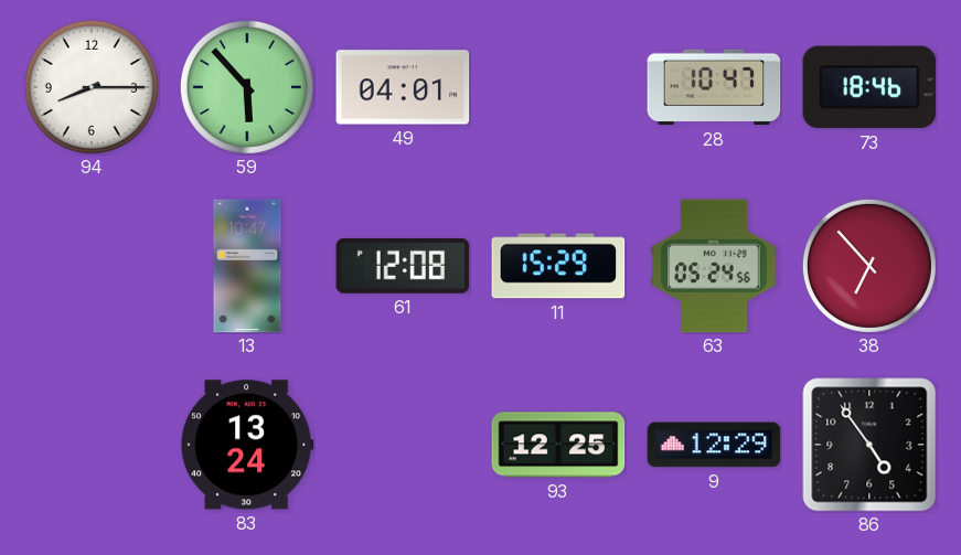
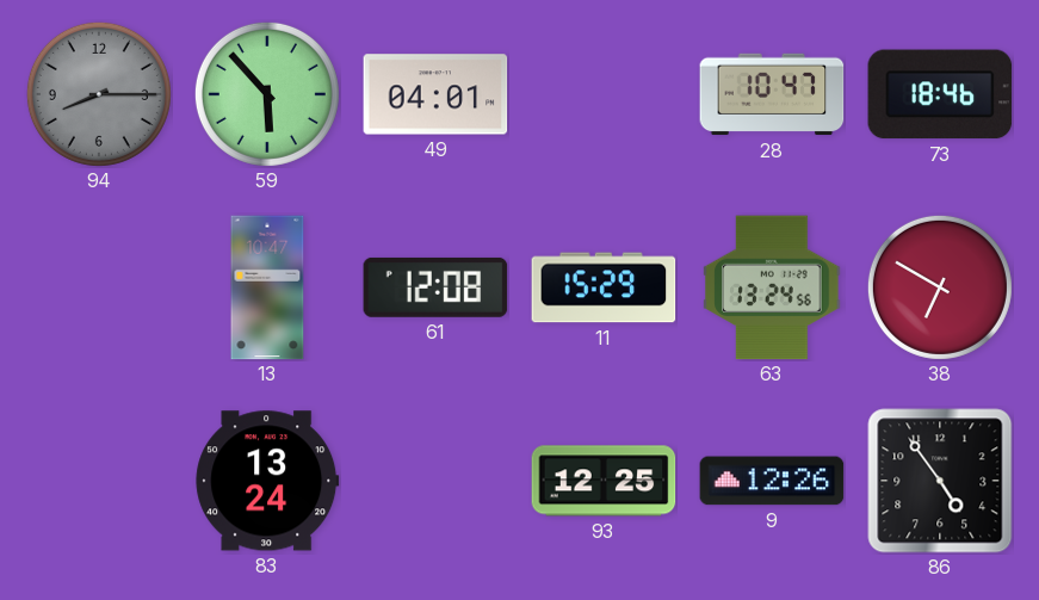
94 dial: white -> grey
63: 05:24 -> 13:24
38: 6:53 -> 6:50
9: 12:29 -> 12:26
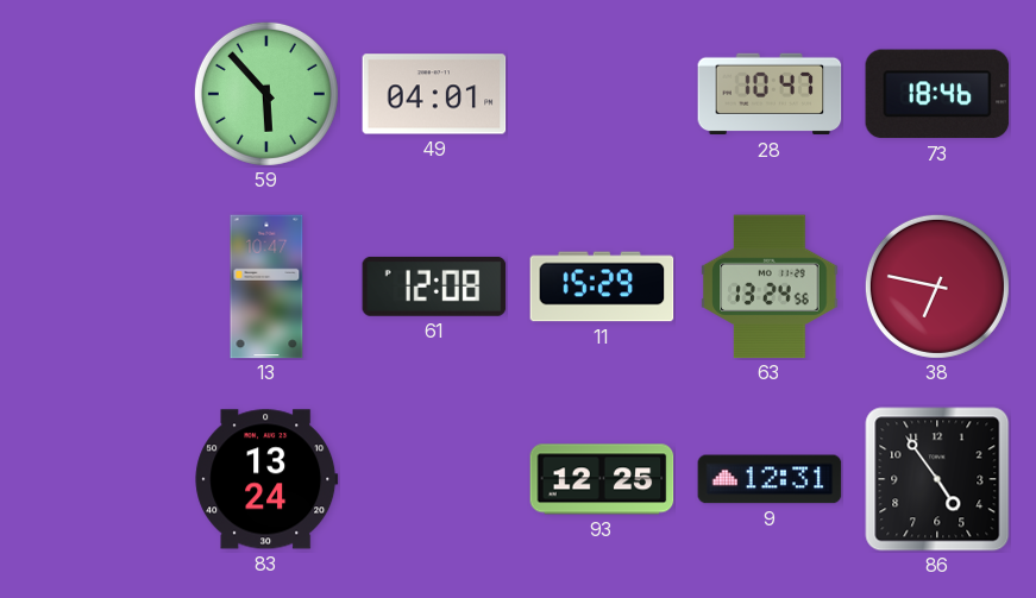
94: 8:15 -> none
38: 6:50 -> 6:47
9: 12:26 -> 12:31
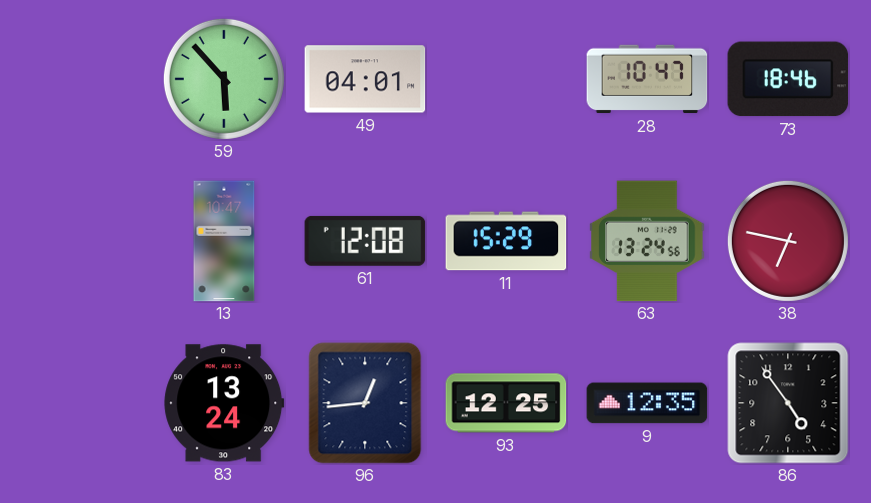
96: none -> 12:44
9: 12:31 -> 12:35
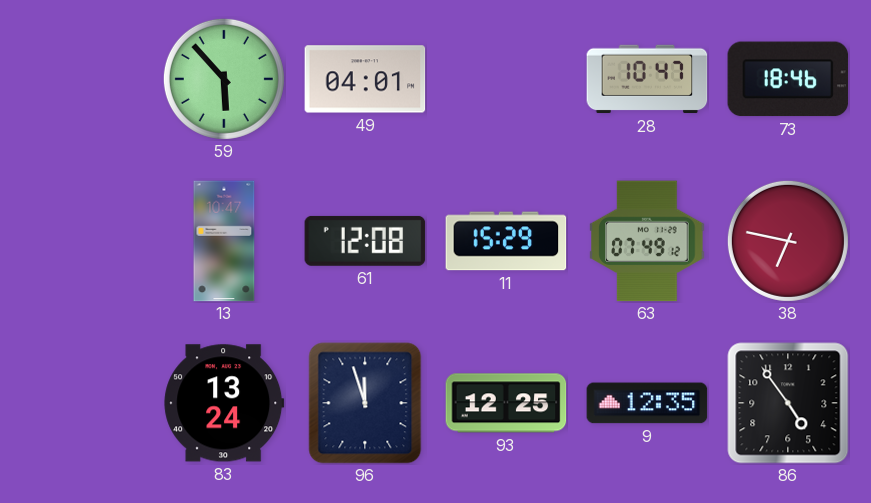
63: 13:24 -> 07:49
96: 12:44 -> 11:57
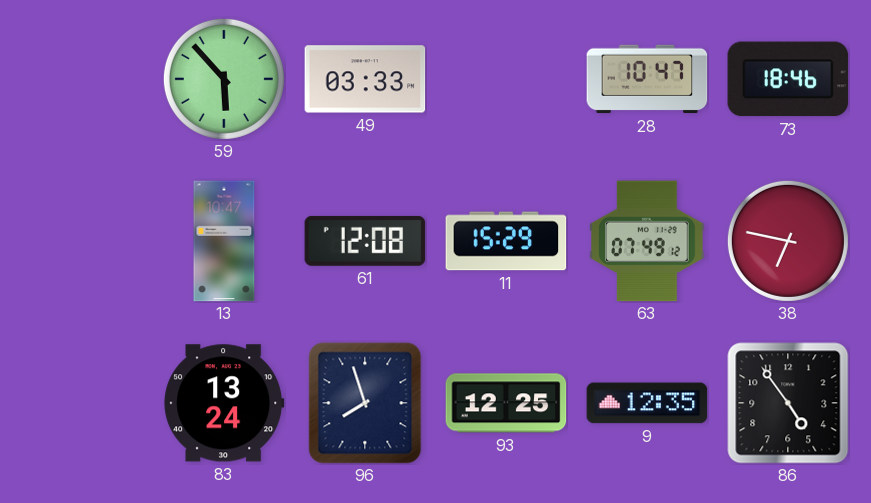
49: 04:01 -> 03:33
96: 11:57 -> 7:57
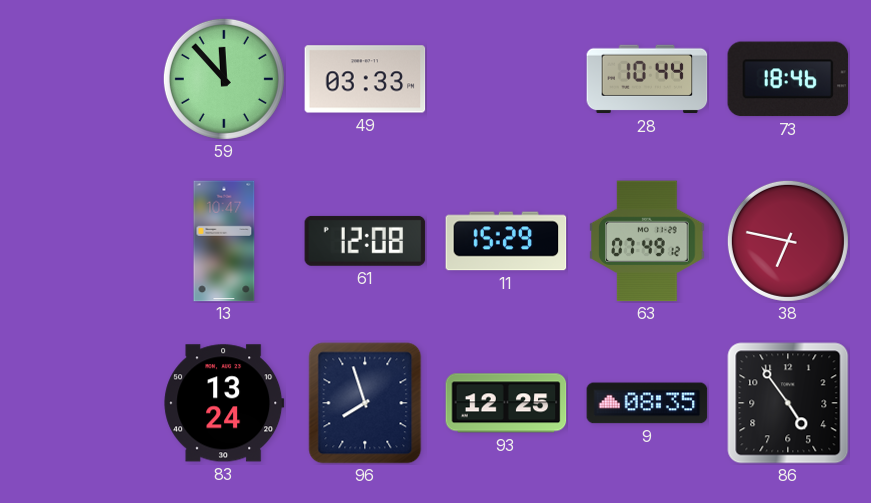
59: 5:53 -> 11:53
28: 10:47 -> 10:44
9: 12:35 -> 08:35
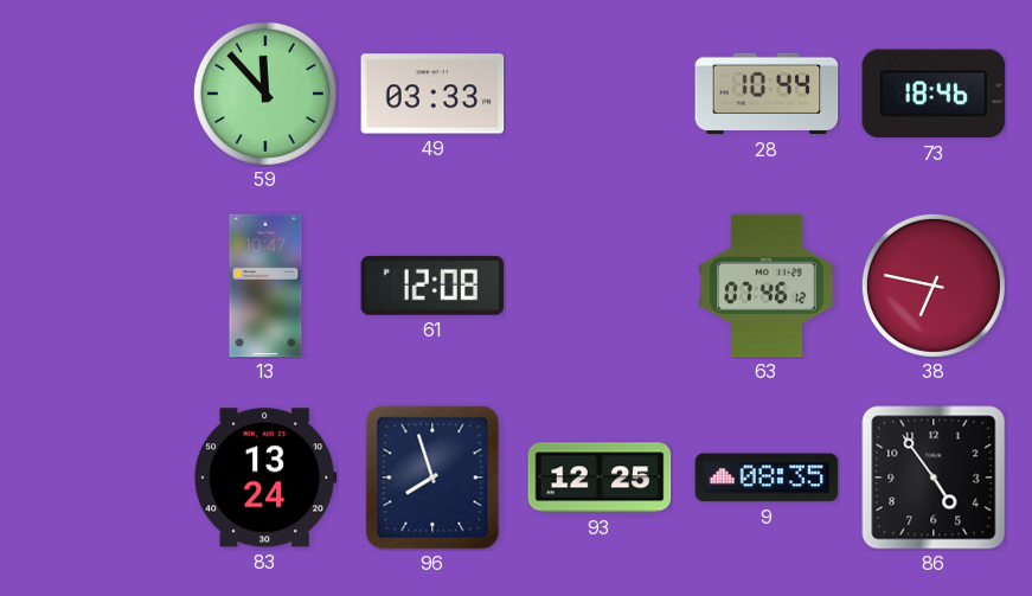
11: 15:29 -> none
63: 07:49 -> 07:46
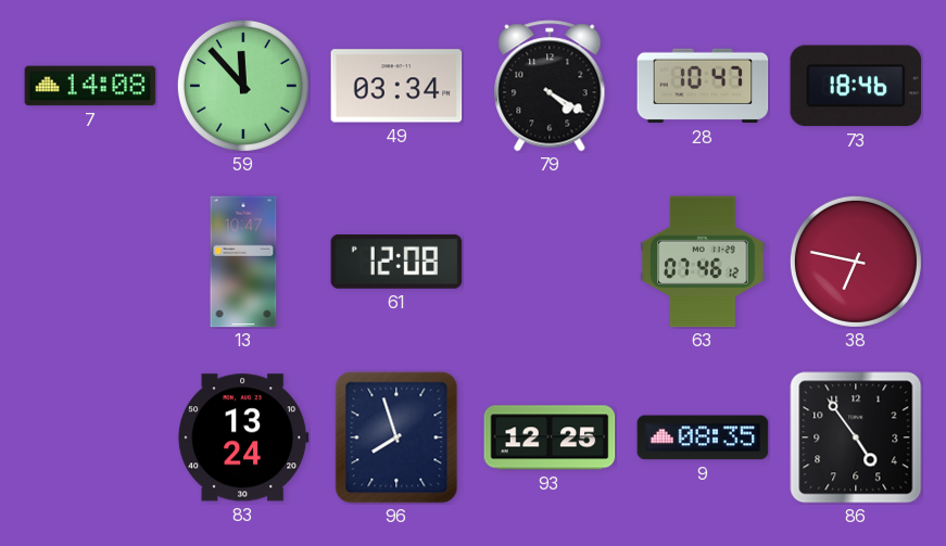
7: none -> 14:08
49: 03:33 -> 03:34
79: none -> 4:20
28: 10:44 -> 10:47
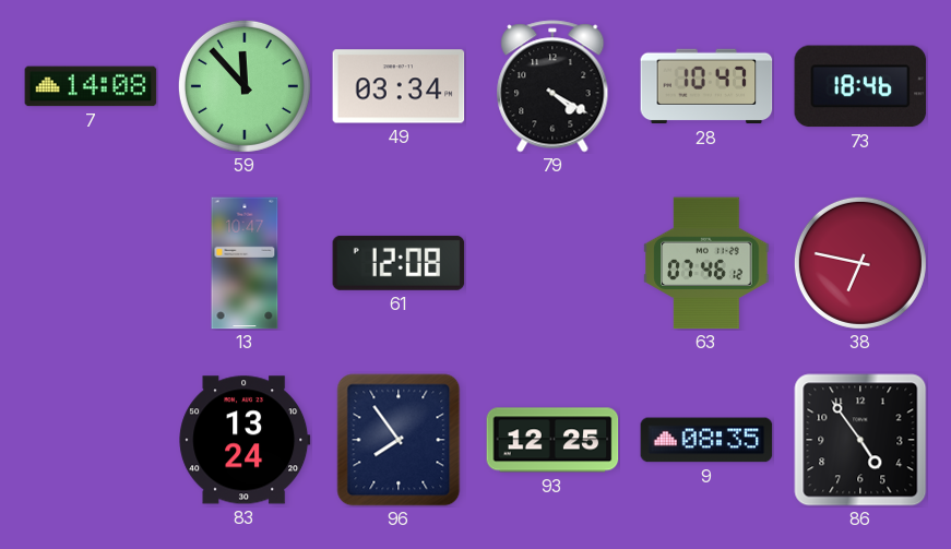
96: 7:57 -> 7:54
